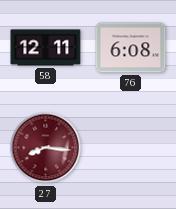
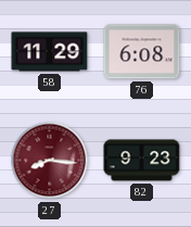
58: 12:11 -> 11:29
82: none -> 9:23
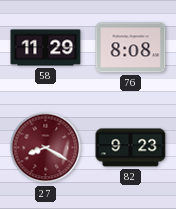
76: 6:08 -> 8:08
27: 8:16 -> 8:20
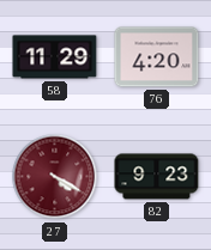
76: 8:08 -> 4:20
27: 8:20 -> 4:20
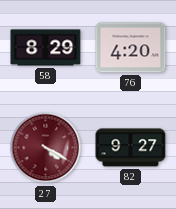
58: 11:29 -> 8:29
82: 9:23 -> 9:27
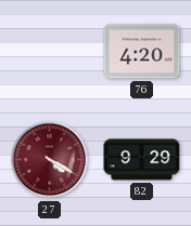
58: 8:29 -> none
82: 9:27 -> 9:29
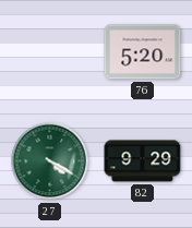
76: 4:20 -> 5:20
27 dial: burgundy -> green
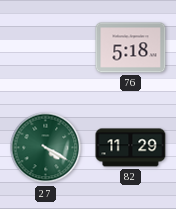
76: 5:20 -> 5:18
82: 9:29 -> 11:29
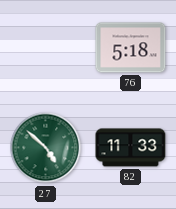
27: 4:20 -> 4:52
82: 11:29 -> 11:33
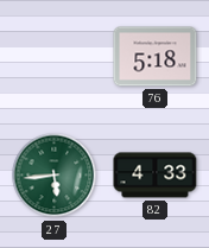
27: 4:52 -> 5:44
82: 11:33 -> 4:33
